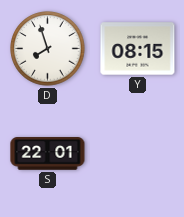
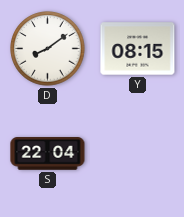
D: 7:57 -> 8:09
S: 22:01 -> 22:04
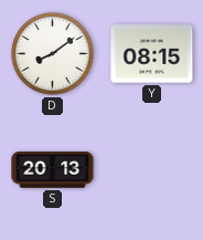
S: 22:04 -> 20:13
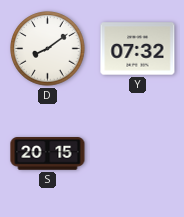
Y: 08:15 -> 07:32
S: 20:13 -> 20:15
